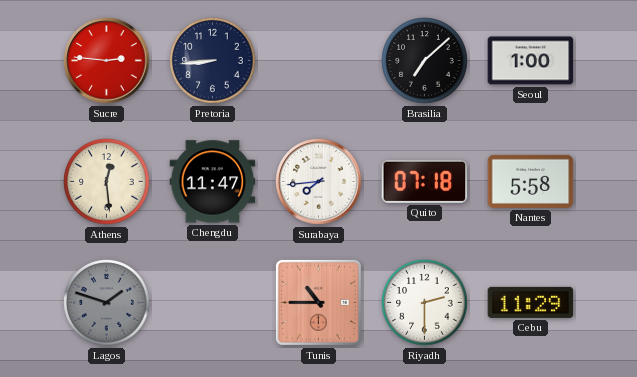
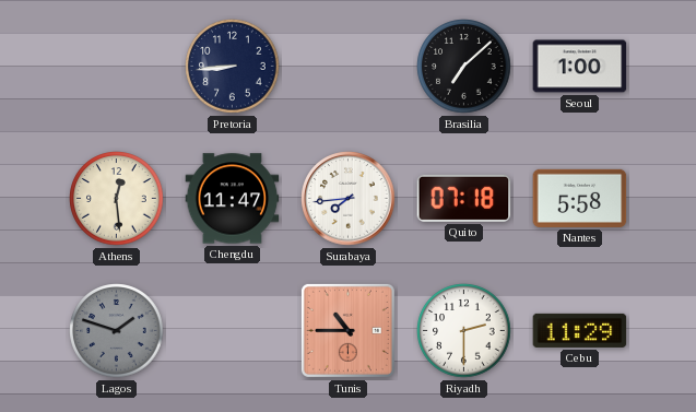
Sucre: 2:46 -> none
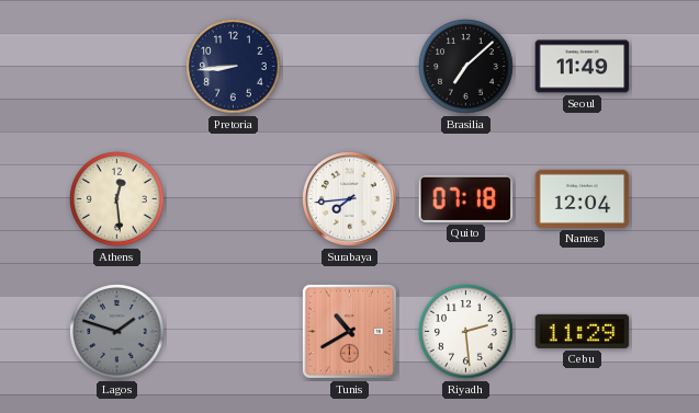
Seoul: 1:00 -> 11:49
Chengdu: 11:47 -> none
Nantes: 5:58 -> 12:04
Tunis: 10:45 -> 10:40
Riyadh: 2:30 -> 2:29
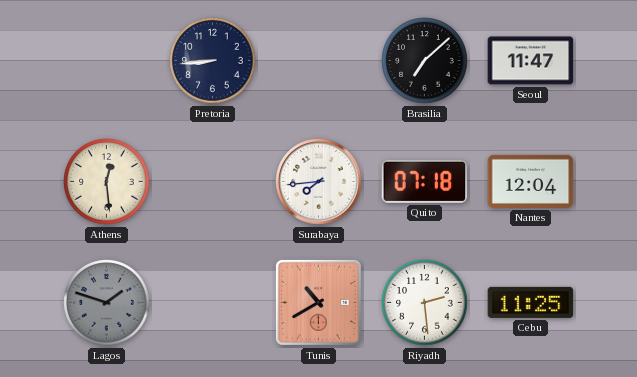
Seoul: 11:49 -> 11:47
Cebu: 11:29 -> 11:25
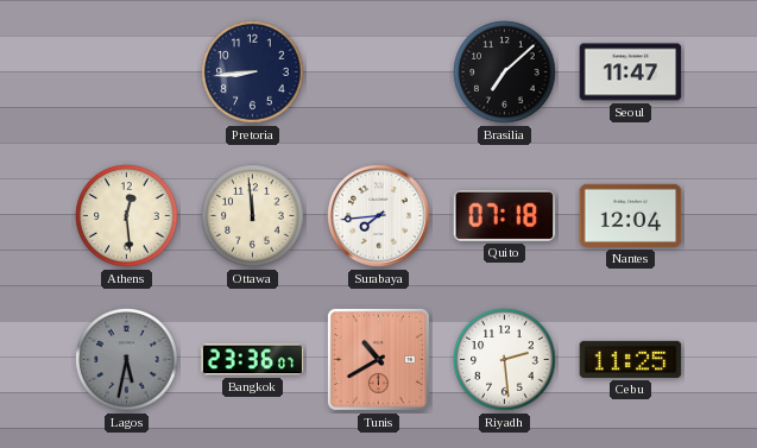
Ottawa: none -> 11:59
Lagos: 1:48 -> 5:32
Bangkok: none -> 23:36
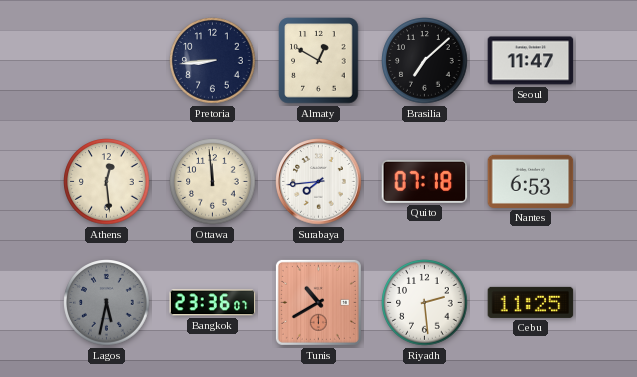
Almaty: none -> 12:50
Nantes: 12:04 -> 6:53
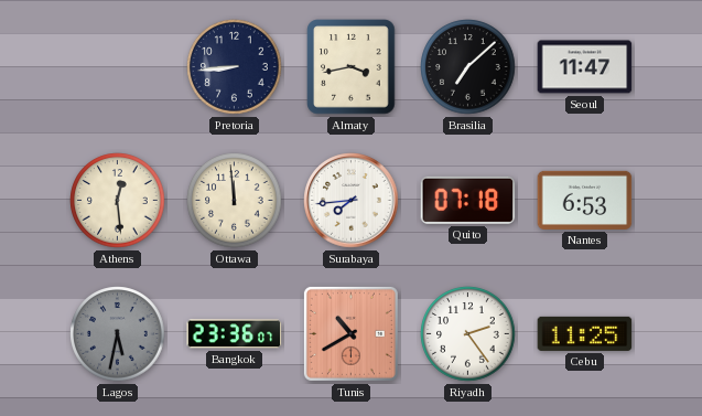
Almaty: 12:50 -> 3:43
Riyadh: 2:29 -> 2:24
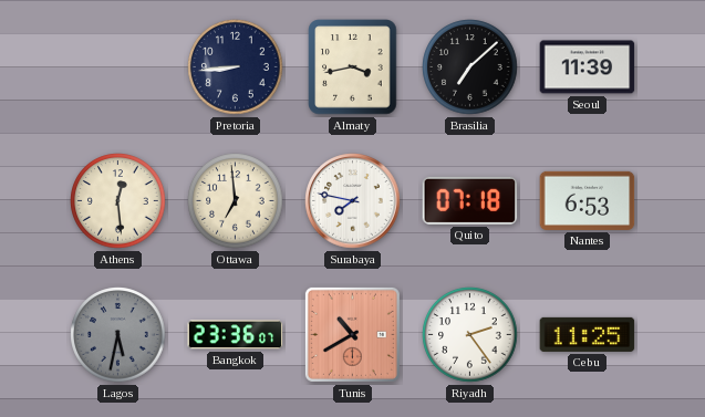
Seoul: 11:47 -> 11:39
Ottawa: 11:59 -> 6:59
Surabaya: 7:44 -> 7:47
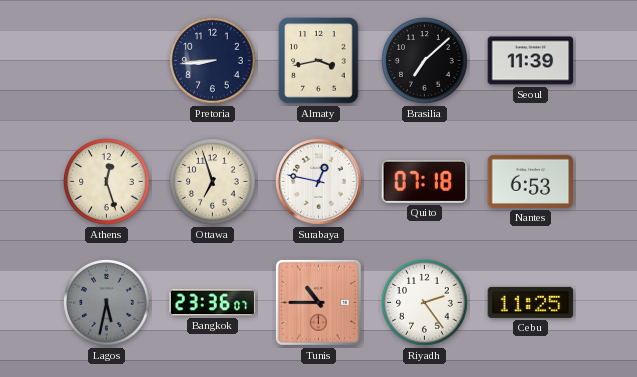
Athens: 12:29 -> 12:27
Ottawa: 6:59 -> 6:57
Surabaya: 7:47 -> 12:47
Tunis: 10:40 -> 10:45
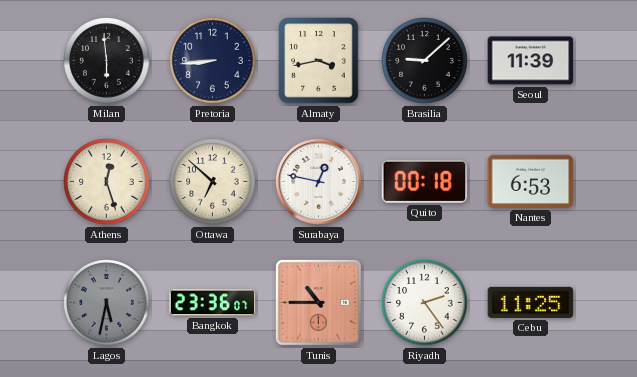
Milan: none -> 5:59
Brasilia: 7:08 -> 9:08
Ottawa: 6:57 -> 6:52
Quito: 07:18 -> 00:18
